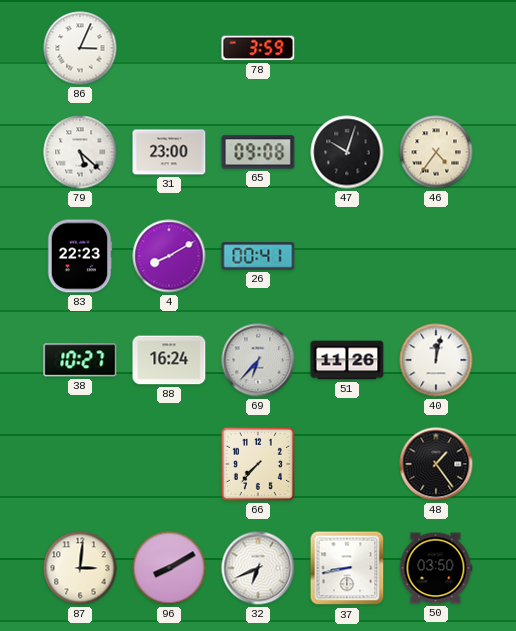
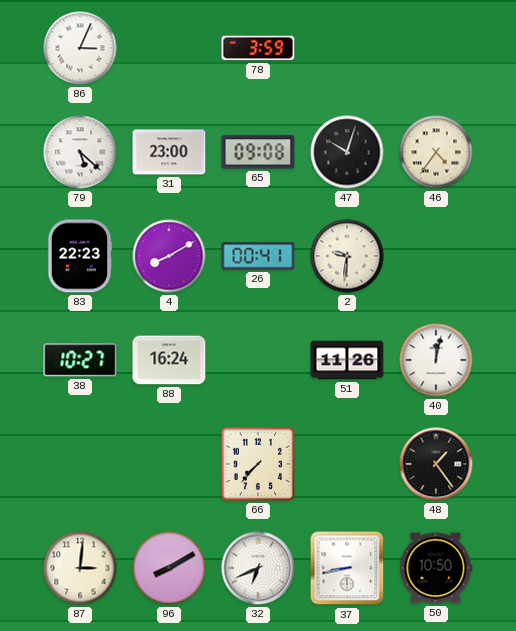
2: none -> 9:31
69: 6:37 -> none
50: 03:50 -> 10:50
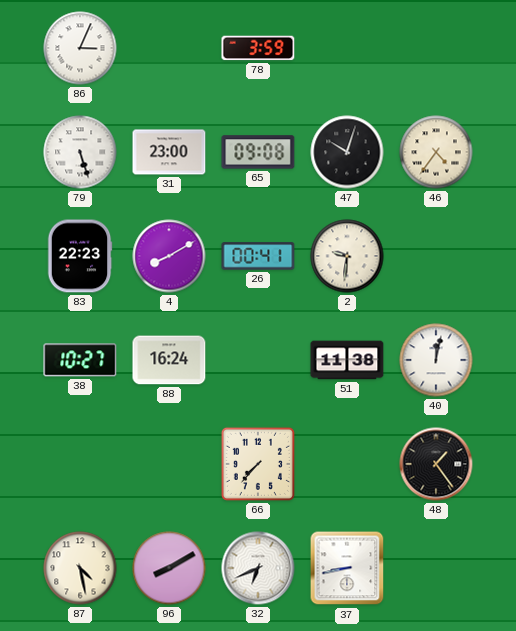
79: 5:22 -> 5:27
51: 11:26 -> 11:38
87: 3:01 -> 4:28
50: 10:50 -> none
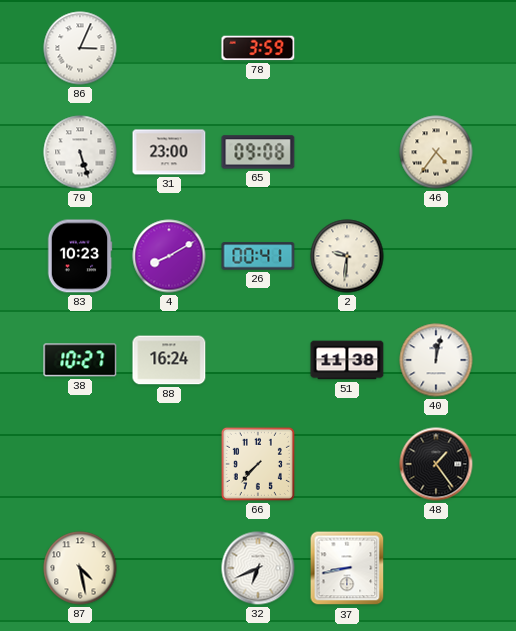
47: 10:03 -> none
83: 22:23 -> 10:23
96: 8:10 -> none
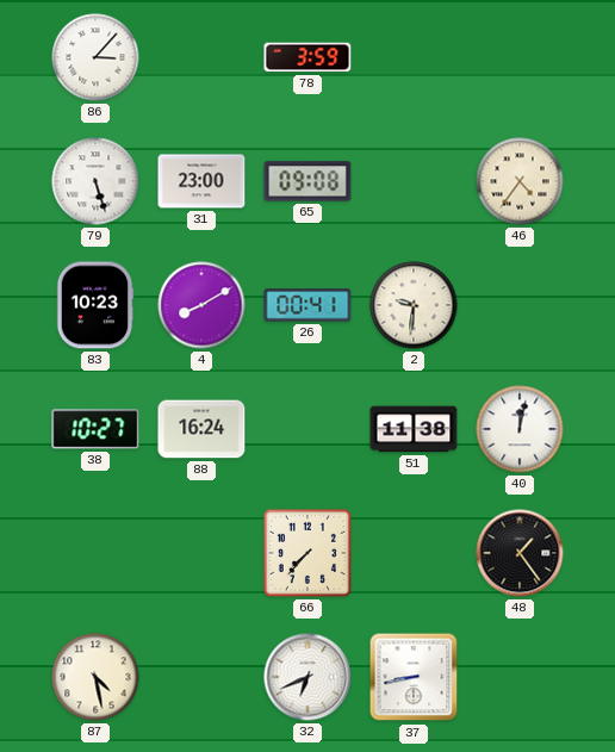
86: 3:04 -> 3:07
